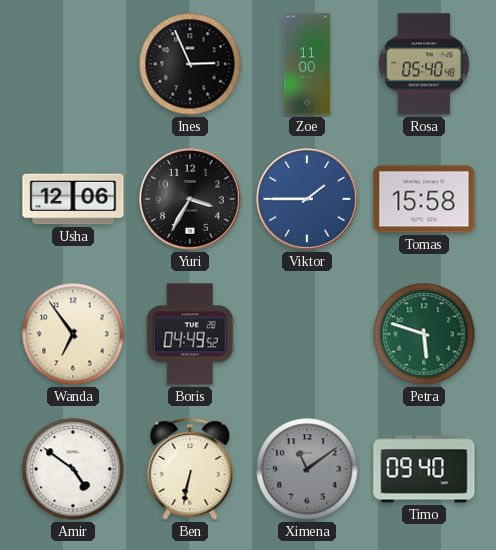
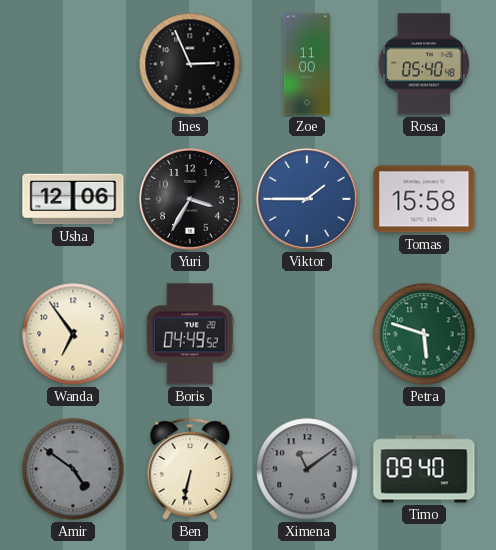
Amir dial: white -> grey
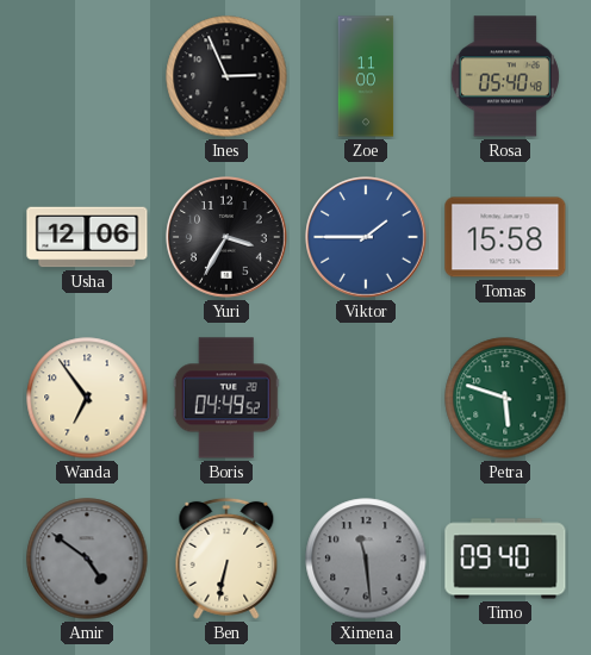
Ximena: 11:09 -> 11:29
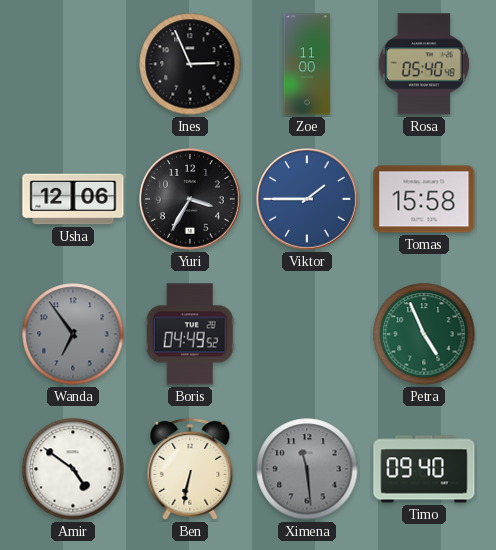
Wanda dial: cream -> grey
Petra: 5:48 -> 4:56
Amir dial: grey -> white
